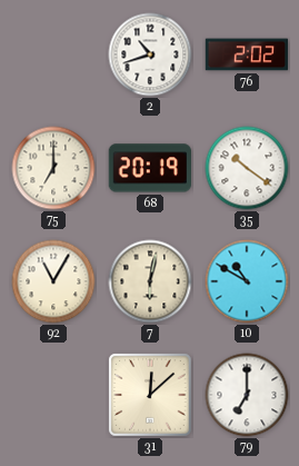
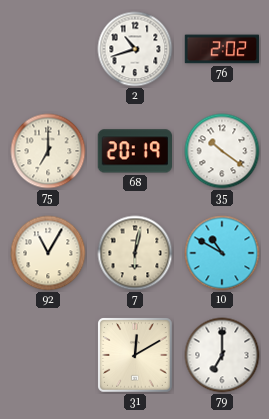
31: 12:08 -> 12:10
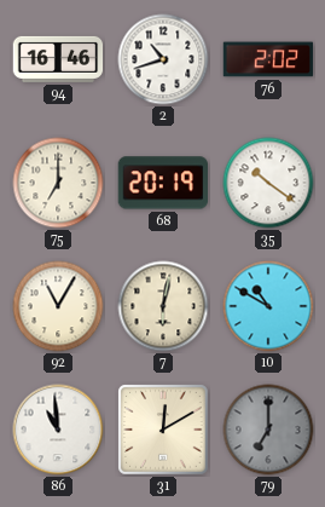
94: none -> 16:46
86: none -> 10:59
79 dial: white -> grey
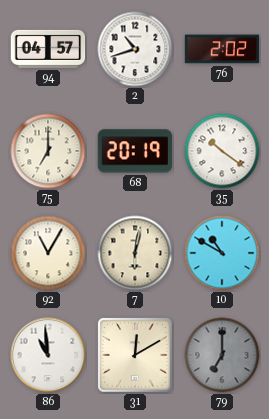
94: 16:46 -> 04:57
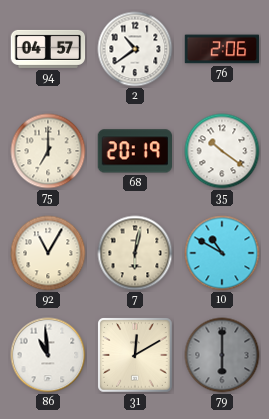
2: 10:42 -> 10:39
76: 2:02 -> 2:06
79: 7:00 -> 6:00
